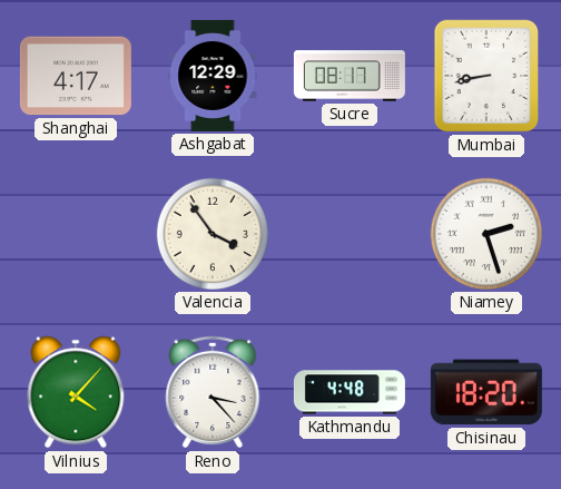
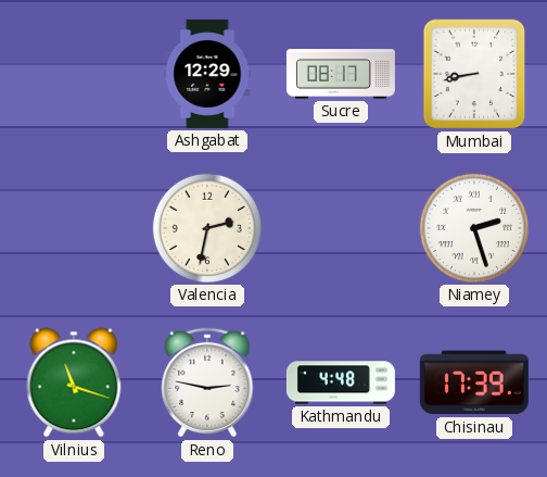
Shanghai: 4:17 -> none
Valencia: 3:54 -> 2:32
Vilnius: 4:07 -> 11:18
Reno: 3:23 -> 2:47
Chisinau: 18:20 -> 17:39
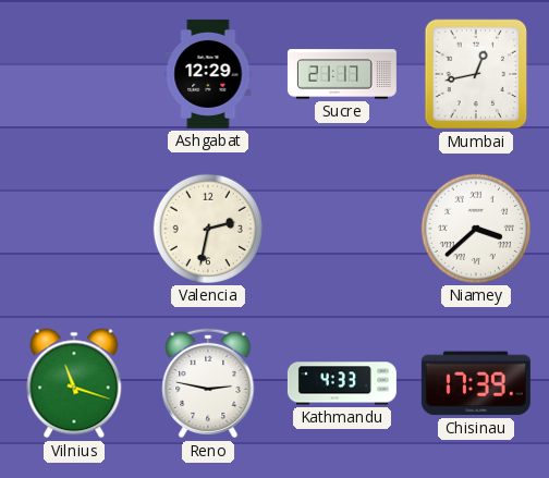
Sucre: 08:17 -> 21:17
Mumbai: 8:43 -> 12:43
Niamey: 2:27 -> 3:38
Kathmandu: 4:48 -> 4:33
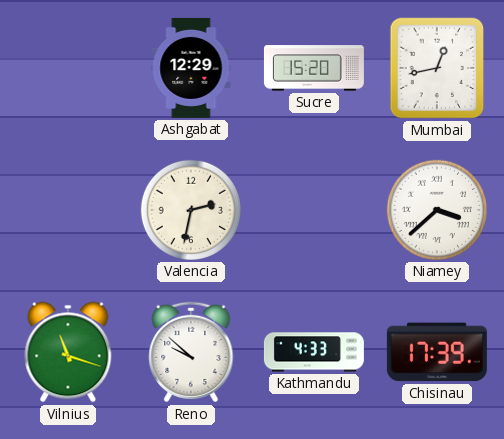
Sucre: 21:17 -> 15:20
Reno: 2:47 -> 9:52
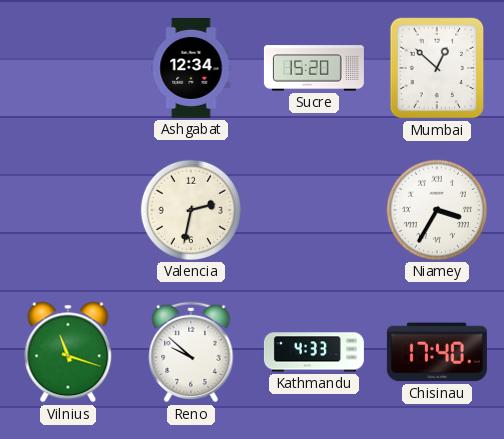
Ashgabat: 12:29 -> 12:34
Mumbai: 12:43 -> 12:52
Niamey: 3:38 -> 3:35
Chisinau: 17:39 -> 17:40
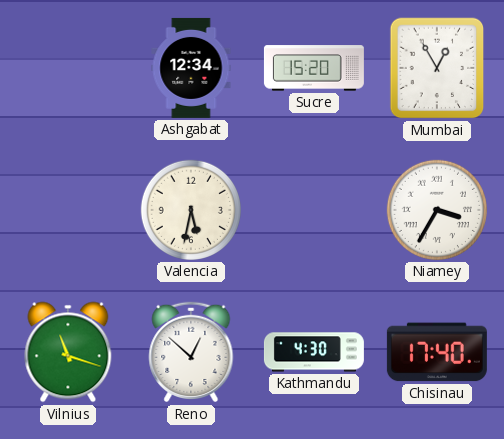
Mumbai: 12:52 -> 12:55
Valencia: 2:32 -> 5:32
Reno: 9:52 -> 12:52
Kathmandu: 4:33 -> 4:30
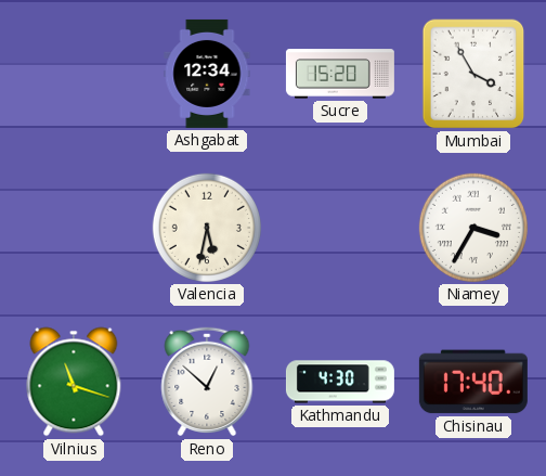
Mumbai: 12:55 -> 3:55
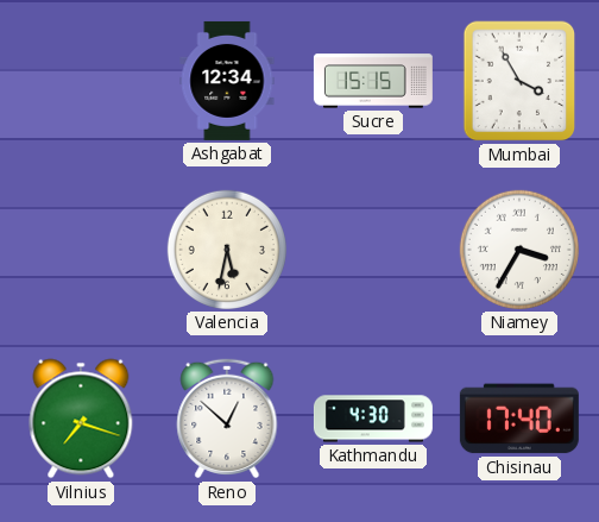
Sucre: 15:20 -> 15:15
Vilnius: 11:18 -> 7:18
